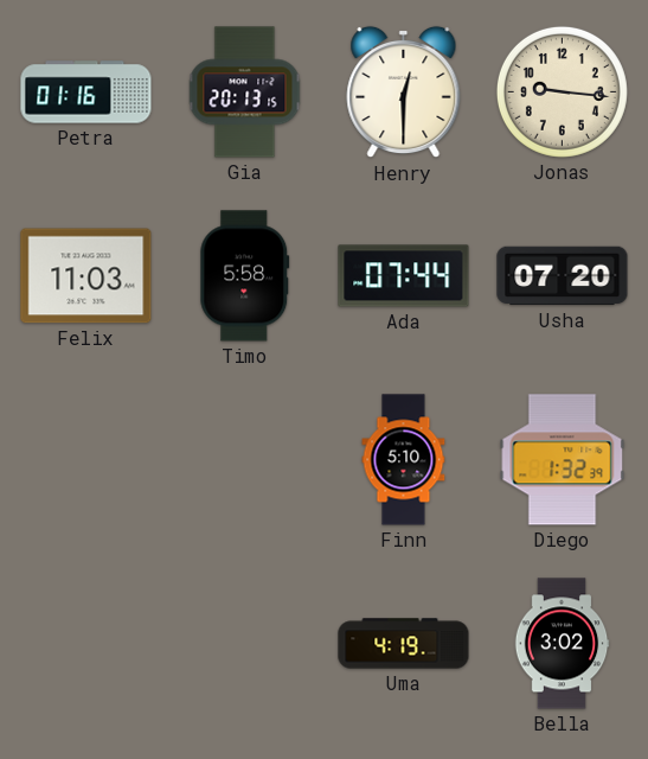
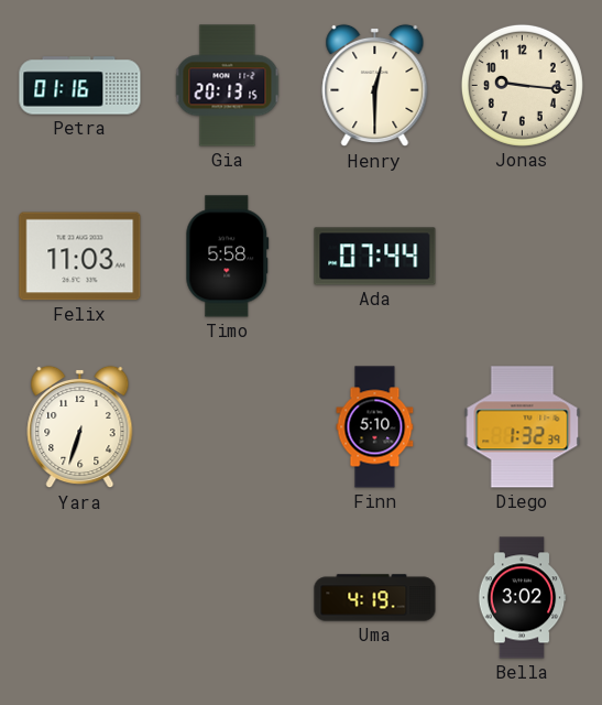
Usha: 07:20 -> none
Yara: none -> 6:33
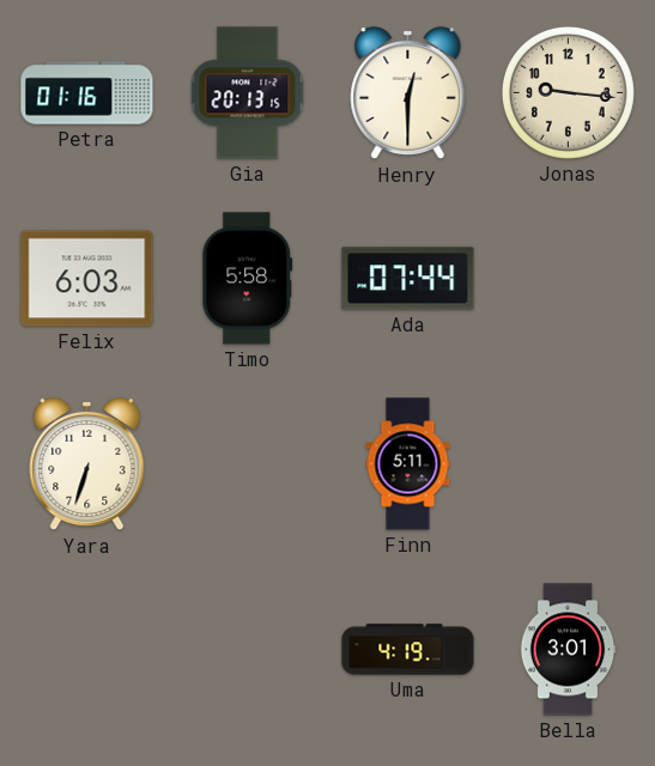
Felix: 11:03 -> 6:03
Finn: 5:10 -> 5:11
Diego: 1:32 -> none
Bella: 3:02 -> 3:01
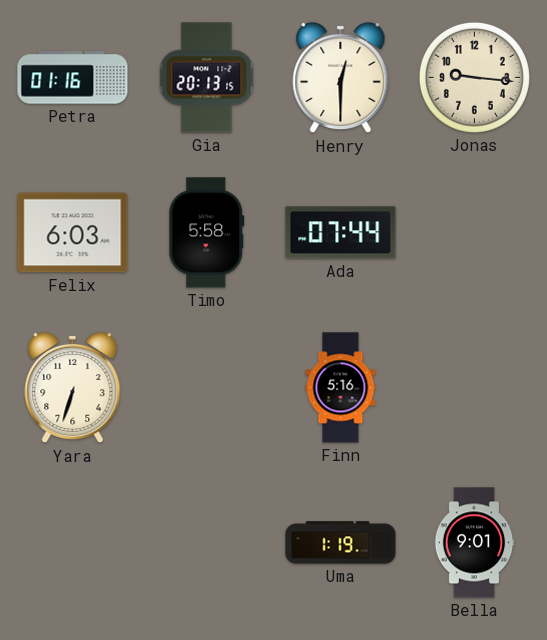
Finn: 5:11 -> 5:16
Uma: 4:19 -> 1:19
Bella: 3:01 -> 9:01
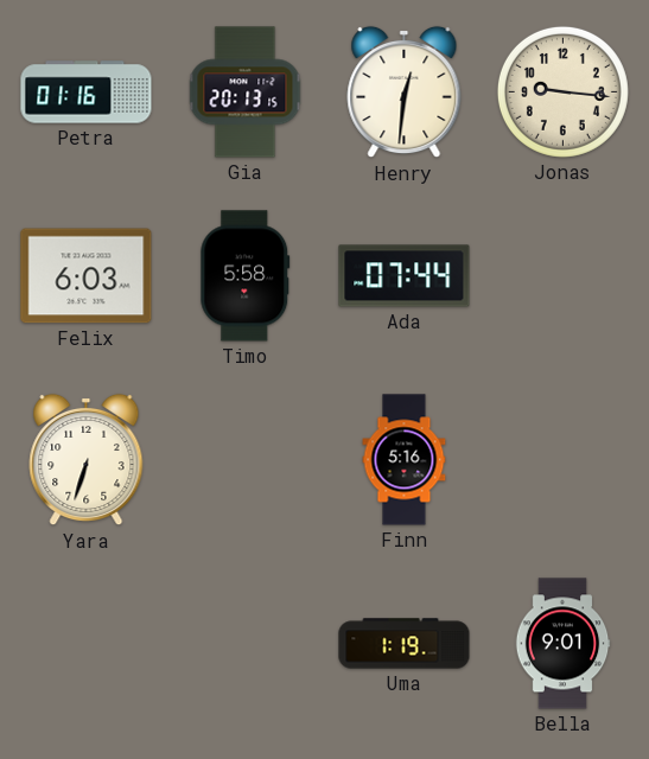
Henry: 12:30 -> 12:31
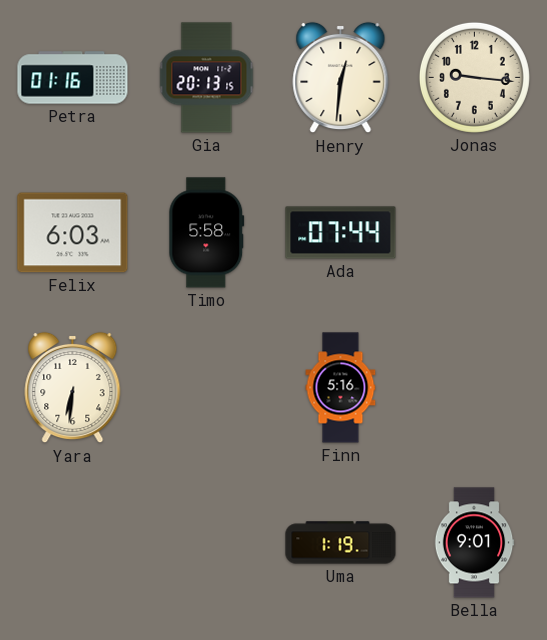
Yara: 6:33 -> 6:31
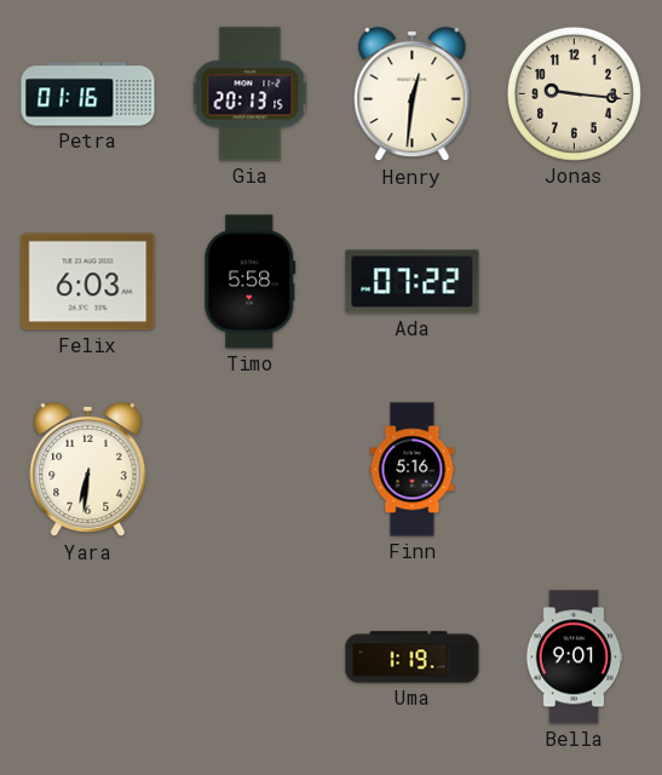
Ada: 07:44 -> 07:22
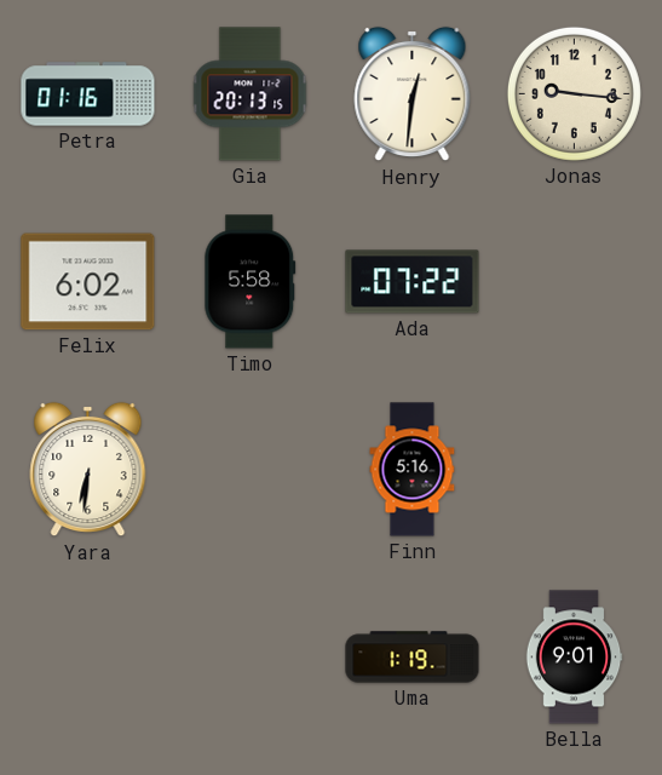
Felix: 6:03 -> 6:02
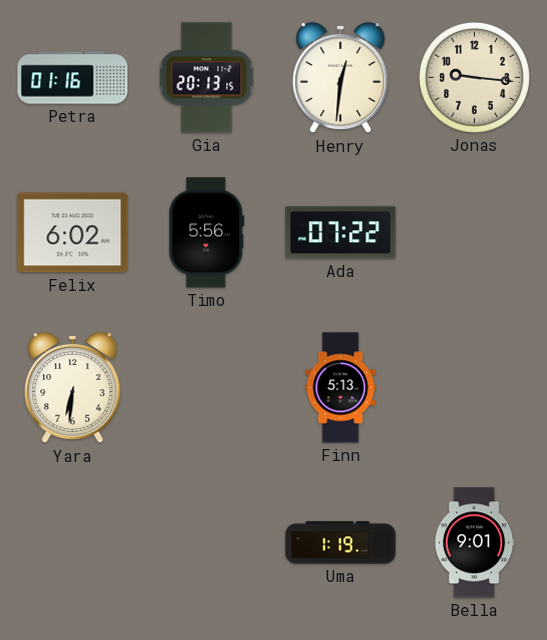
Timo: 5:58 -> 5:56
Finn: 5:16 -> 5:13
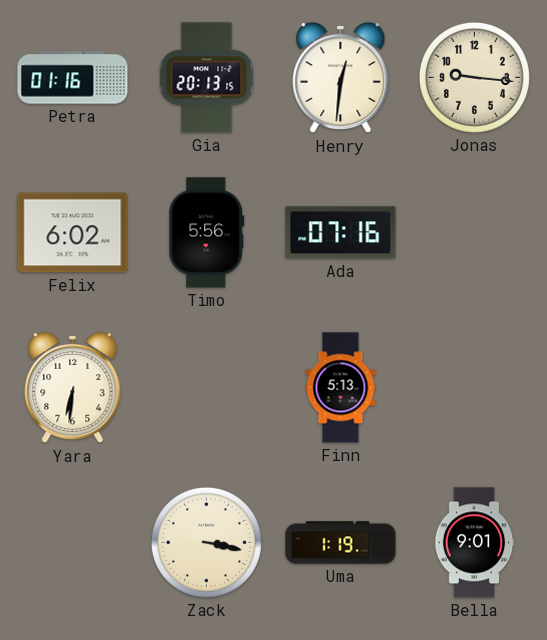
Ada: 07:22 -> 07:16
Zack: none -> 3:17
